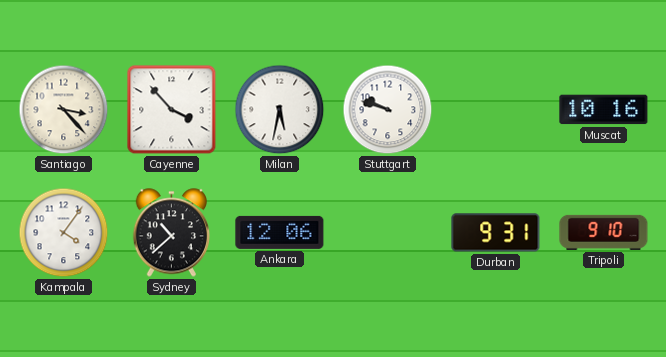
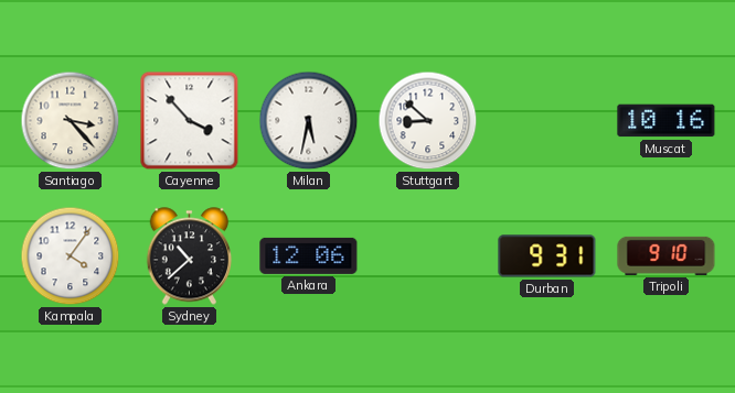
Stuttgart: 9:48 -> 8:52
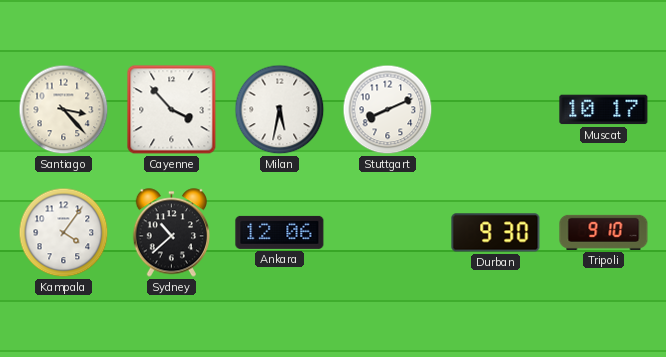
Stuttgart: 8:52 -> 8:11
Muscat: 10:16 -> 10:17
Durban: 9:31 -> 9:30
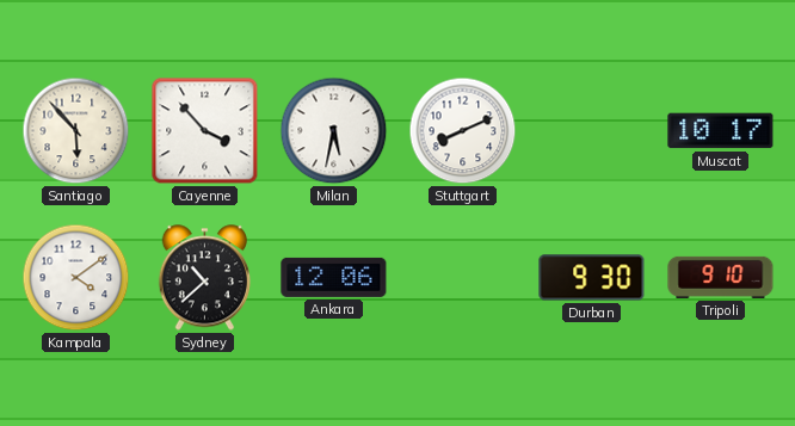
Santiago: 3:23 -> 5:53
Kampala: 4:06 -> 4:09
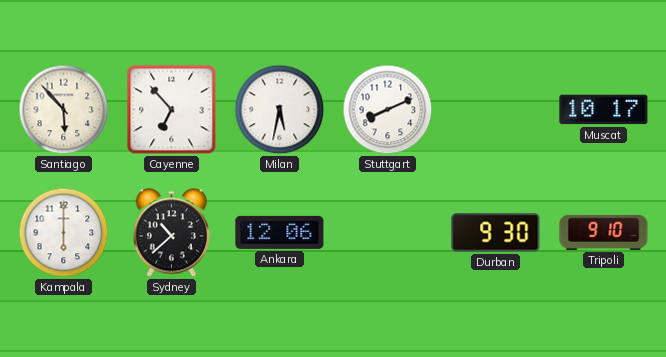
Cayenne: 3:53 -> 6:53
Kampala: 4:09 -> 6:00
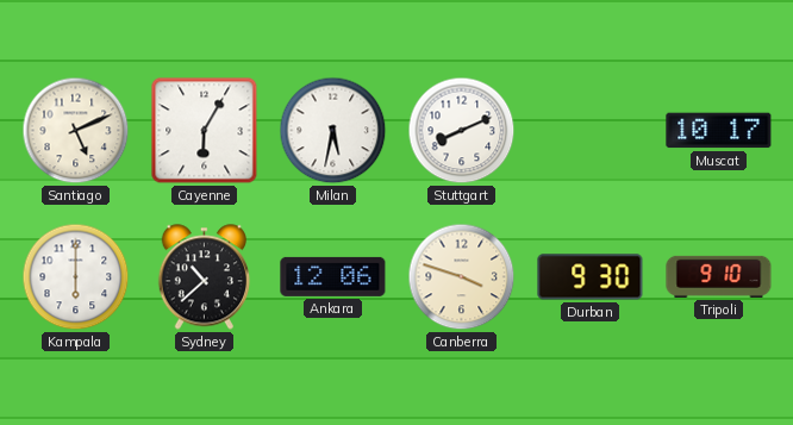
Santiago: 5:53 -> 5:11
Cayenne: 6:53 -> 6:05
Canberra: none -> 3:48
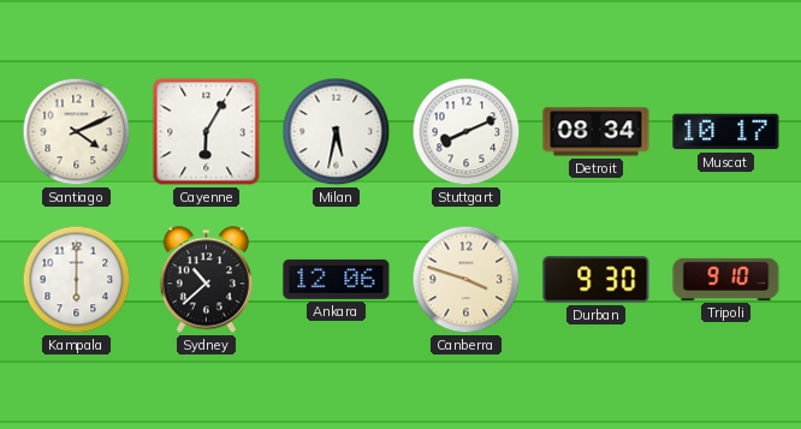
Santiago: 5:11 -> 4:11
Detroit: none -> 08:34
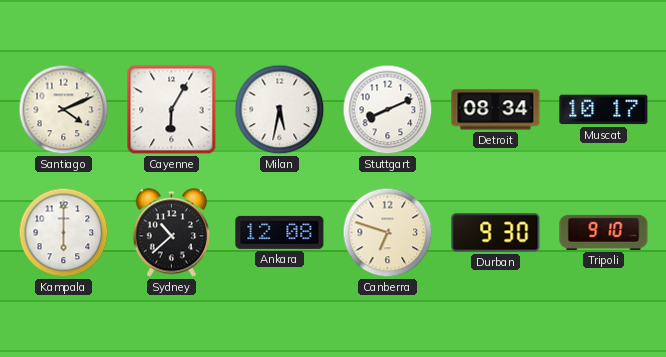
Ankara: 12:06 -> 12:08
Canberra: 3:48 -> 6:48
